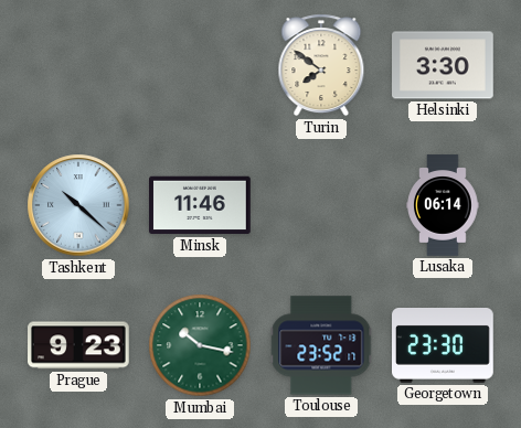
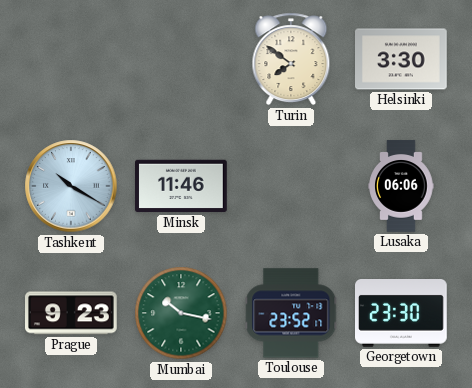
Tashkent: 10:22 -> 10:20
Lusaka: 06:14 -> 06:06
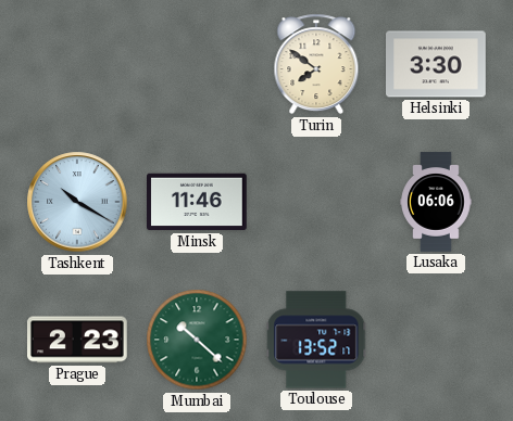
Prague: 9:23 -> 2:23
Mumbai: 10:17 -> 10:22
Toulouse: 23:52 -> 13:52
Georgetown: 23:30 -> none
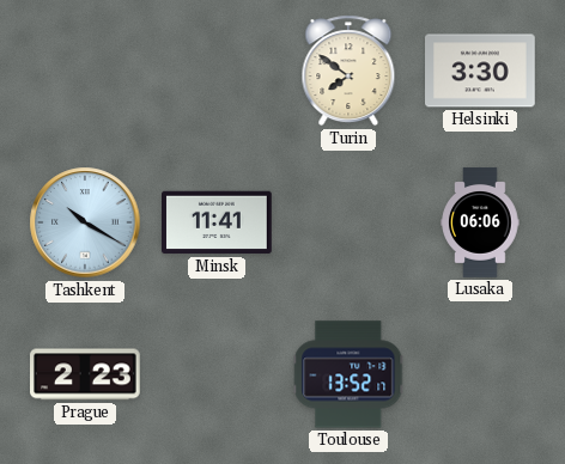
Minsk: 11:46 -> 11:41
Mumbai: 10:22 -> none
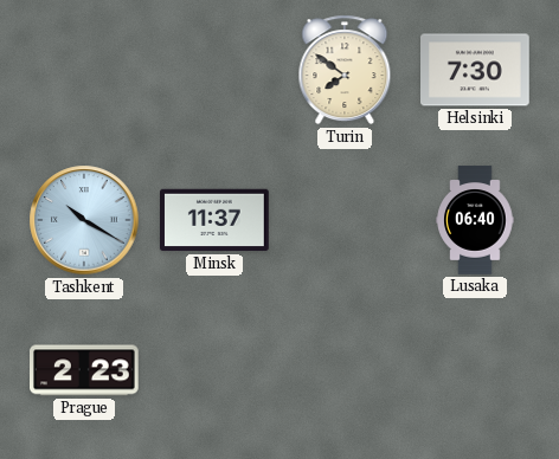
Helsinki: 3:30 -> 7:30
Minsk: 11:41 -> 11:37
Lusaka: 06:06 -> 06:40
Toulouse: 13:52 -> none
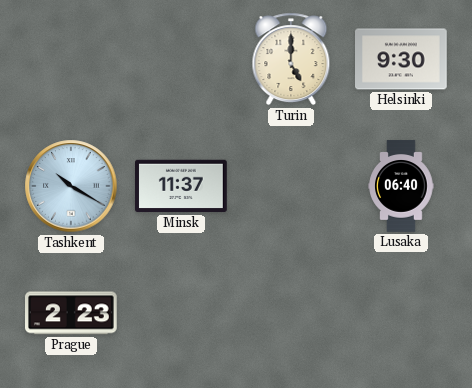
Turin: 7:51 -> 5:00
Helsinki: 7:30 -> 9:30
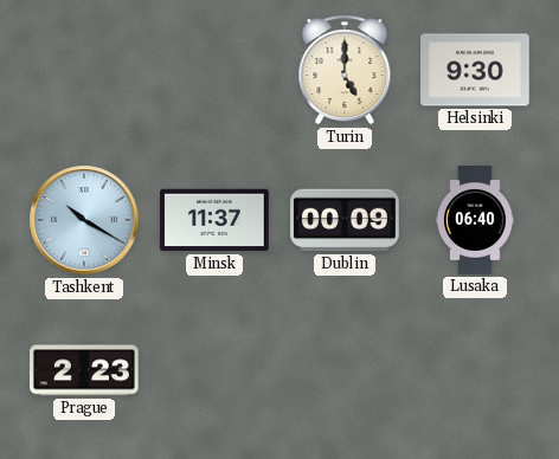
Dublin: none -> 00:09
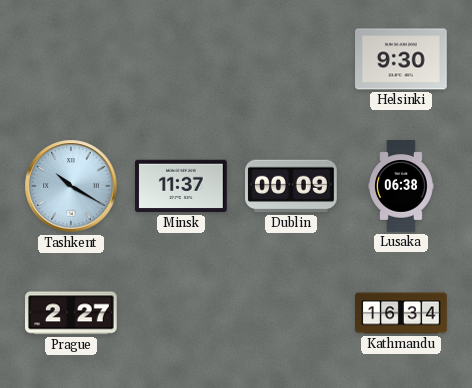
Turin: 5:00 -> none
Lusaka: 06:40 -> 06:38
Prague: 2:23 -> 2:27
Kathmandu: none -> 16:34
